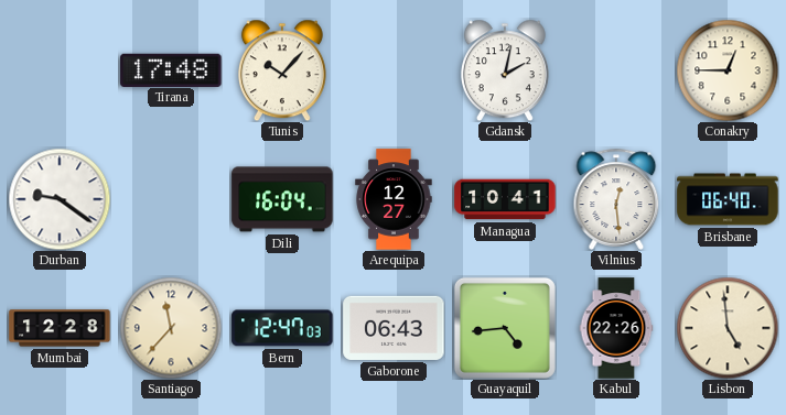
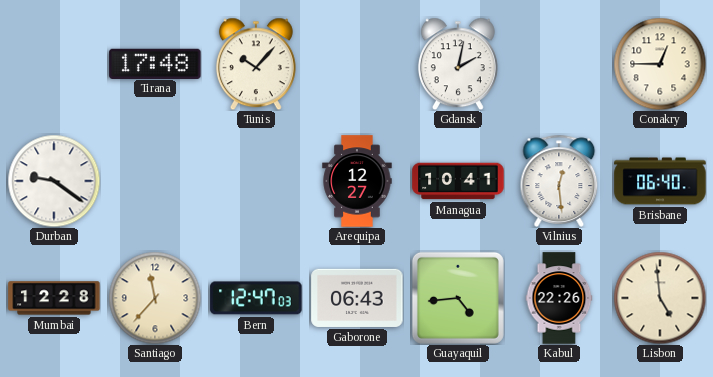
Dili: 16:04 -> none
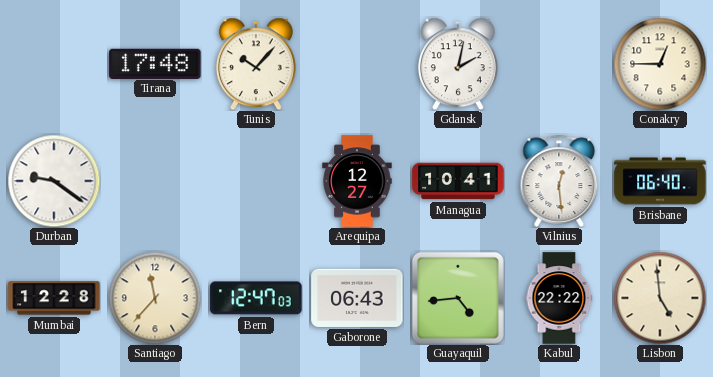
Kabul: 22:26 -> 22:22
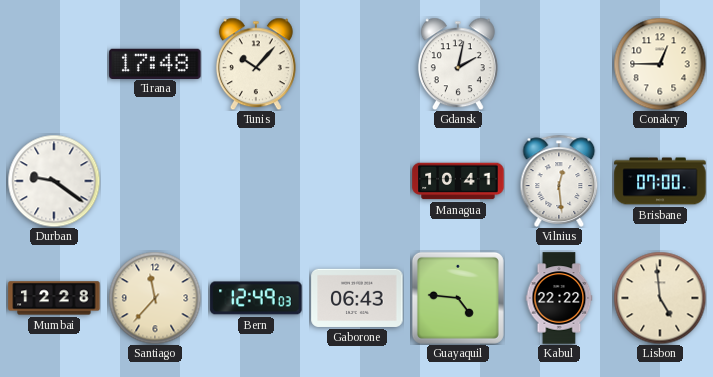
Arequipa: 12:27 -> none
Brisbane: 06:40 -> 07:00
Bern: 12:47 -> 12:49
Guayaquil: 4:44 -> 4:46
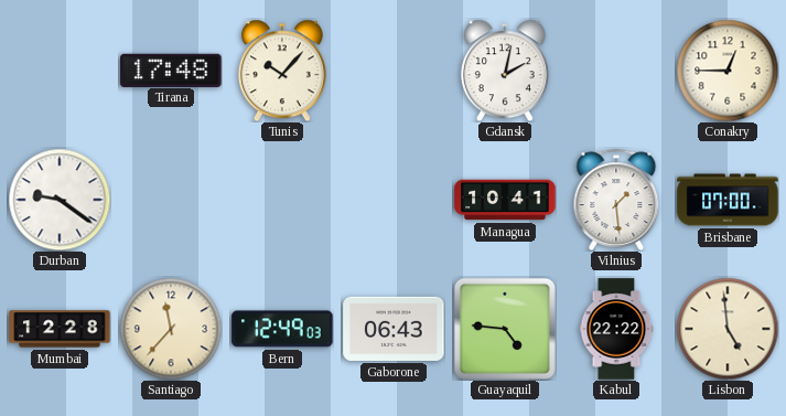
Vilnius: 12:29 -> 1:29
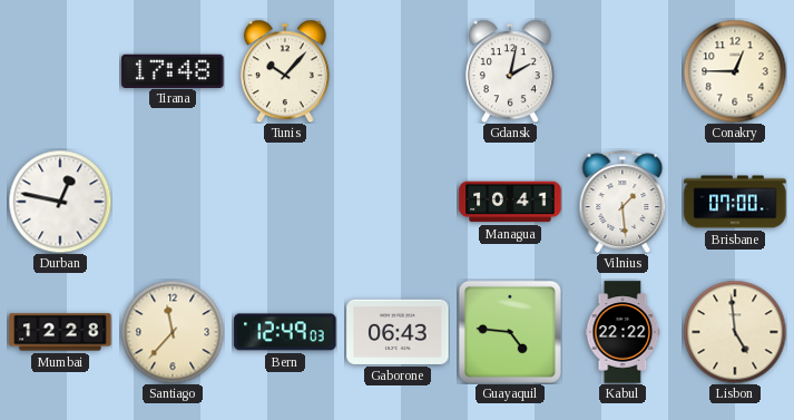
Durban: 9:21 -> 12:47
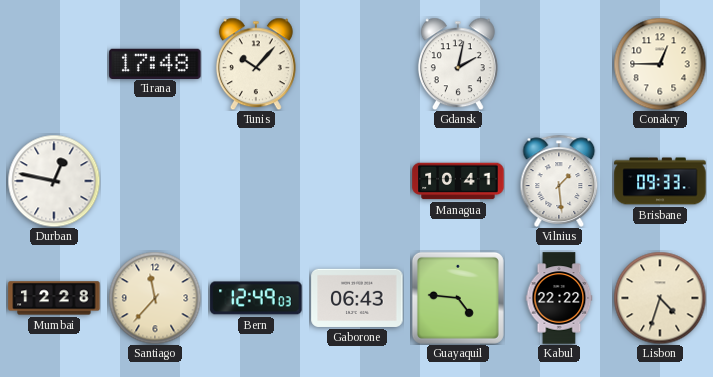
Brisbane: 07:00 -> 09:33
Lisbon: 4:59 -> 4:33
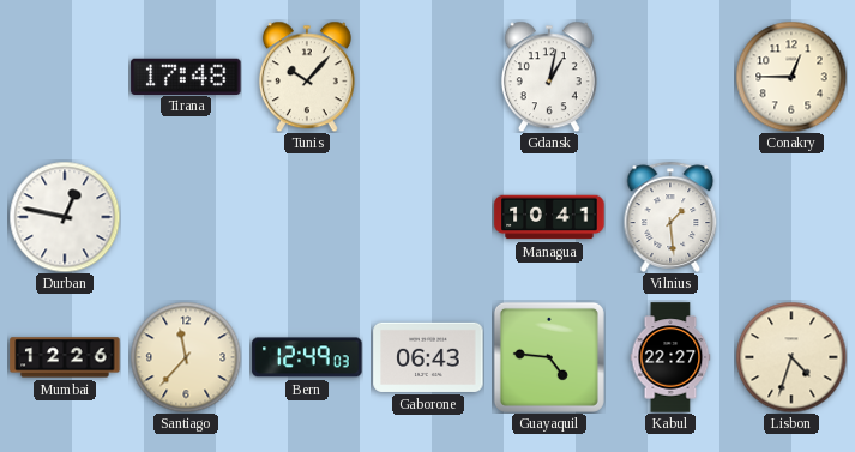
Gdansk: 2:02 -> 1:02
Brisbane: 09:33 -> none
Mumbai: 12:28 -> 12:26
Kabul: 22:22 -> 22:27
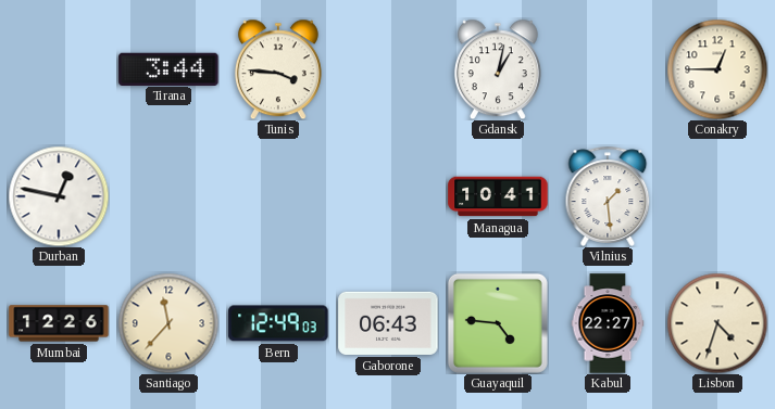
Tirana: 17:48 -> 3:44
Tunis: 10:07 -> 3:46
